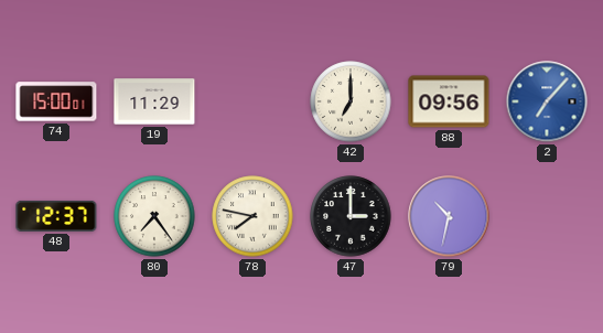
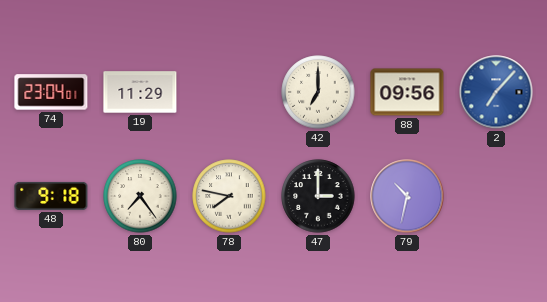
74: 15:00 -> 23:04
48: 12:37 -> 9:18
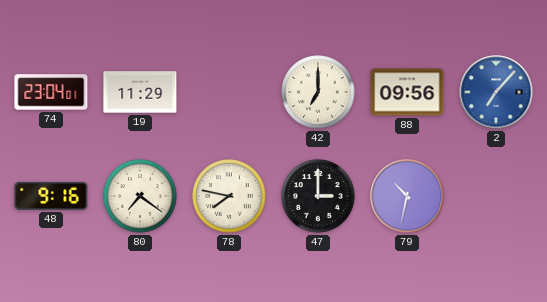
48: 9:18 -> 9:16
80: 7:24 -> 7:21
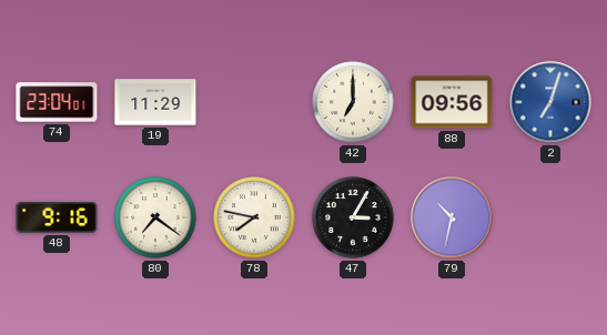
2: 7:07 -> 7:03
47: 3:00 -> 3:05
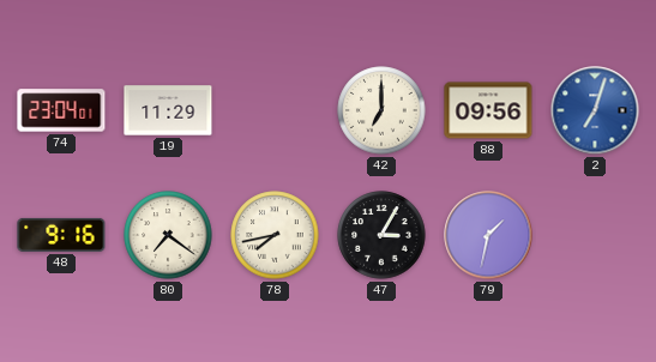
78: 7:47 -> 7:43
79: 10:32 -> 1:32
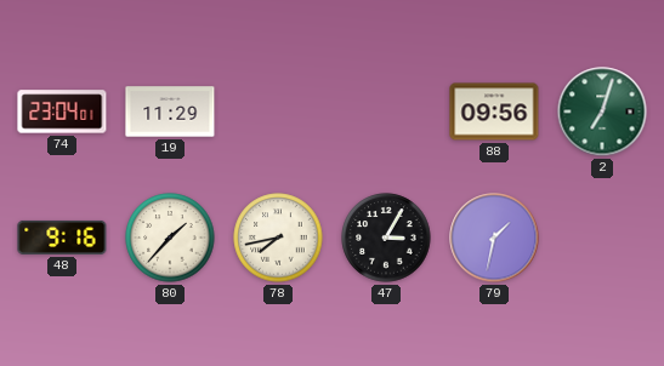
42: 7:00 -> none
2 dial: blue -> green
80: 7:21 -> 1:37
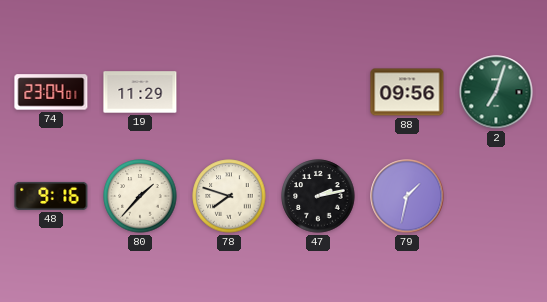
78: 7:43 -> 7:48
47: 3:05 -> 2:13
